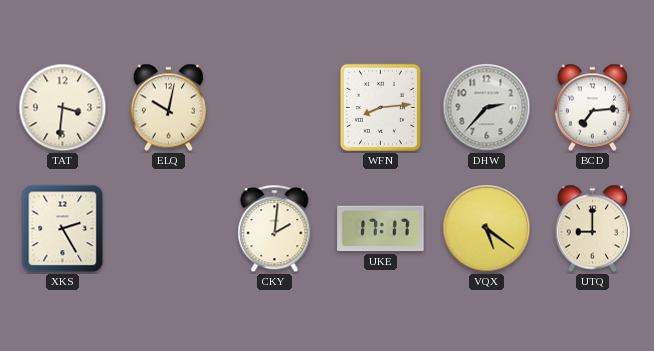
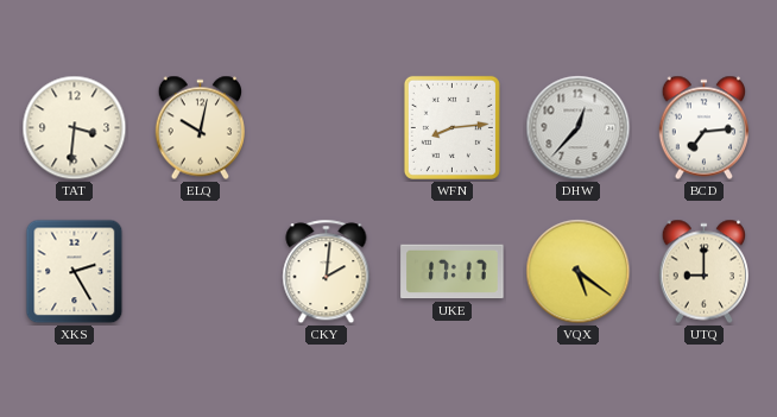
DHW: 2:37 -> 12:37
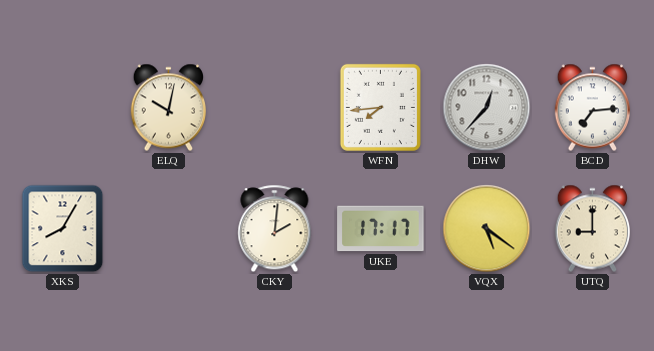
TAT: 3:31 -> none
WFN: 8:14 -> 7:44
XKS: 2:25 -> 8:05
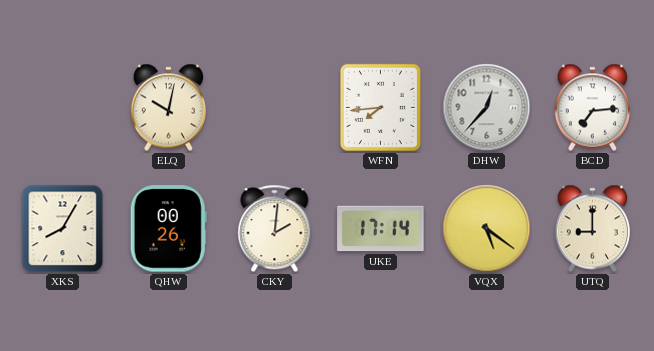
QHW: none -> 00:26
UKE: 17:17 -> 17:14
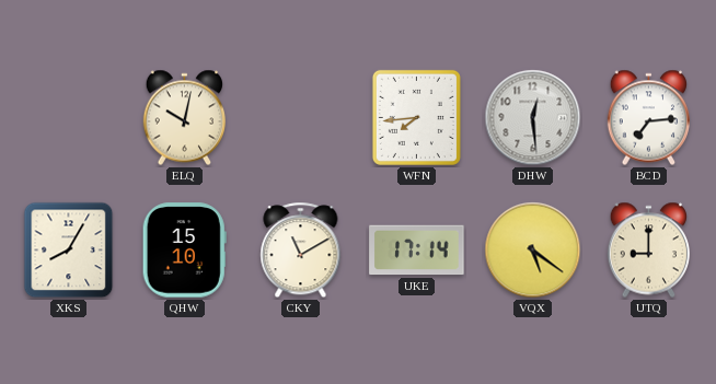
DHW: 12:37 -> 12:29
QHW: 00:26 -> 15:10
CKY: 2:01 -> 11:10
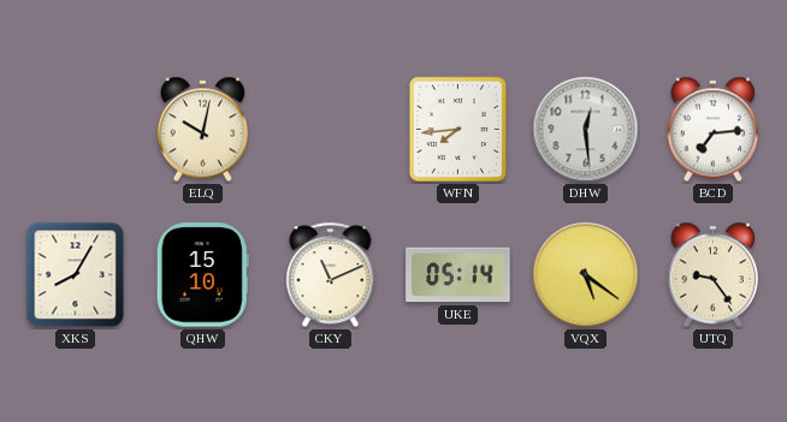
CKY: 11:10 -> 11:11
UKE: 17:14 -> 05:14
UTQ: 9:00 -> 9:24
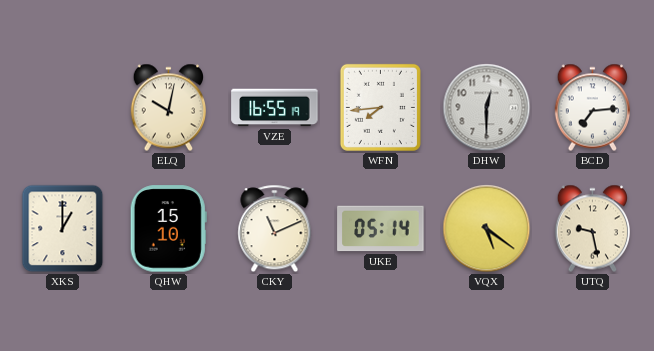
VZE: none -> 16:55
DHW: 12:29 -> 12:30
XKS: 8:05 -> 1:00
UTQ: 9:24 -> 9:28
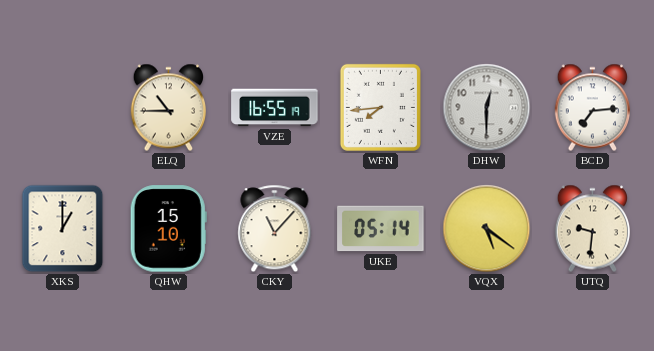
ELQ: 10:02 -> 10:45
CKY: 11:11 -> 11:07
UTQ: 9:28 -> 9:31
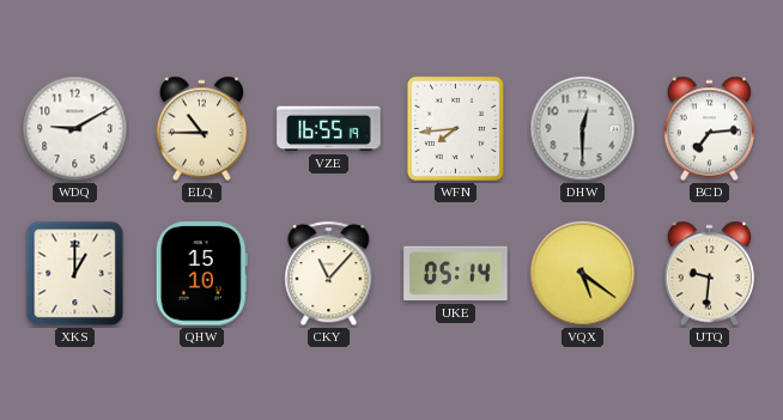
WDQ: none -> 9:10
